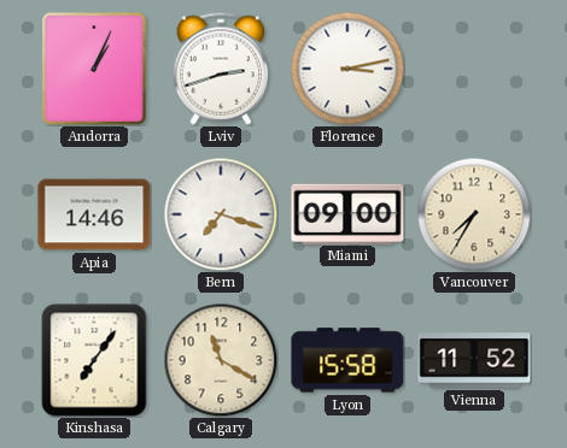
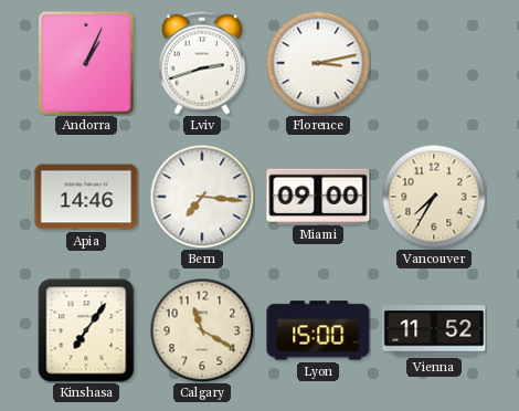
Bern: 7:18 -> 7:16
Lyon: 15:58 -> 15:00
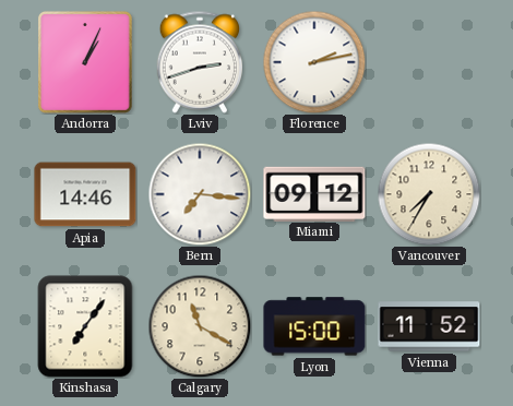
Florence: 3:13 -> 2:13
Miami: 09:00 -> 09:12
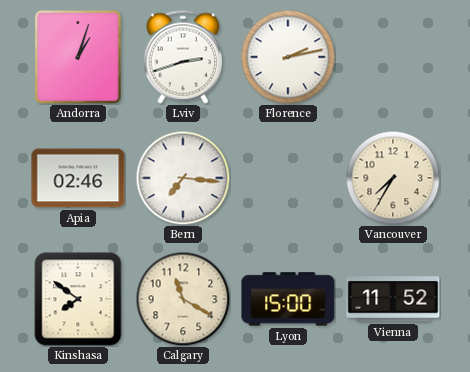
Andorra: 1:04 -> 1:03
Apia: 14:46 -> 02:46
Miami: 09:12 -> none
Kinshasa: 7:06 -> 7:51
